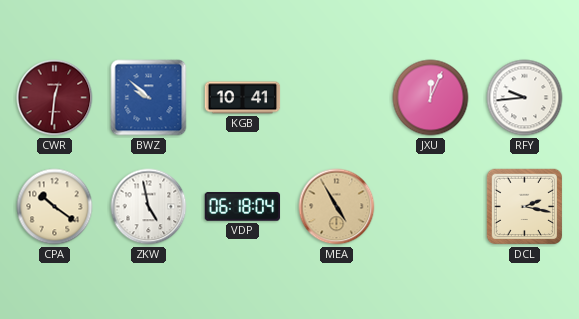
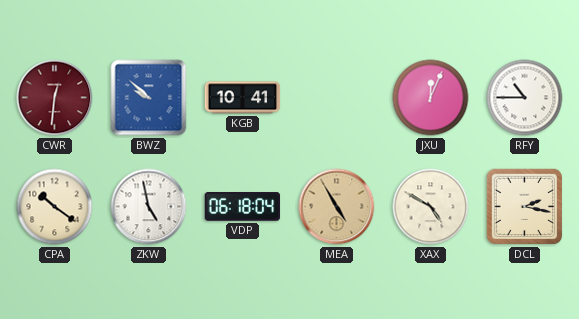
RFY: 9:44 -> 10:45
XAX: none -> 4:50
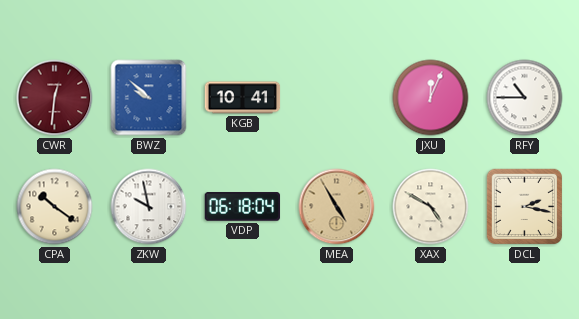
ZKW: 4:58 -> 9:58
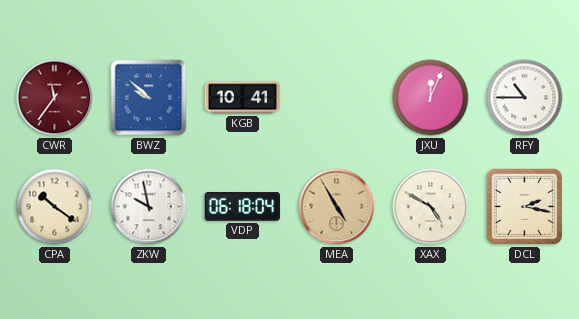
CWR: 12:31 -> 11:36
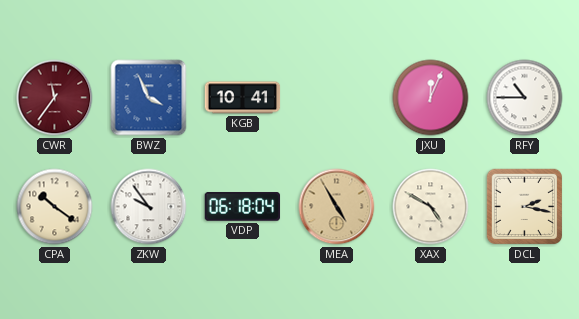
BWZ: 9:52 -> 3:56
ZKW: 9:58 -> 9:54
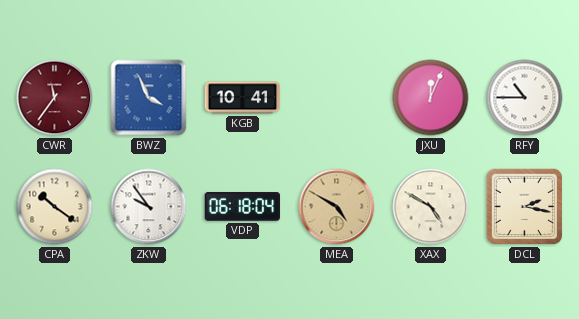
MEA: 4:55 -> 4:50
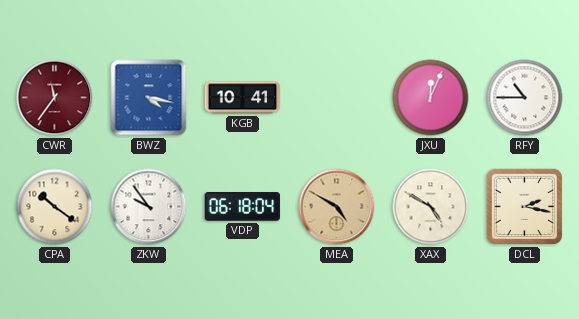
BWZ: 3:56 -> 4:17
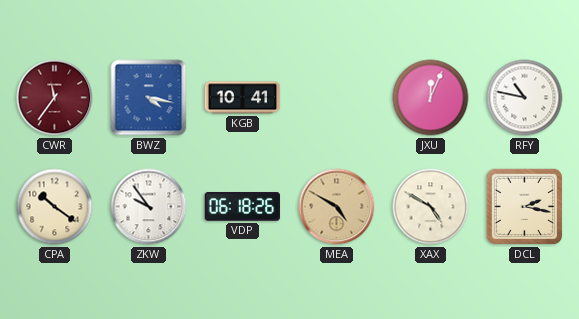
RFY: 10:45 -> 10:47
VDP: 06:18:04 -> 06:18:26
